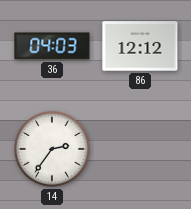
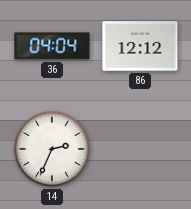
36: 04:03 -> 04:04
14: 2:36 -> 2:34
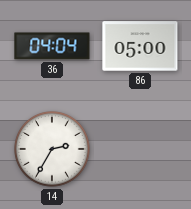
86: 12:12 -> 05:00
14: 2:34 -> 2:35
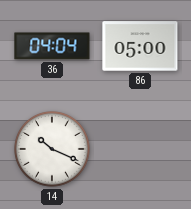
14: 2:35 -> 10:19
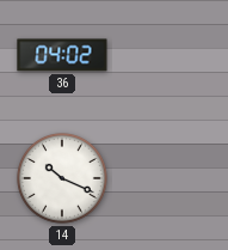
36: 04:04 -> 04:02
86: 05:00 -> none
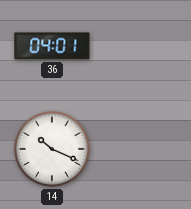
36: 04:02 -> 04:01
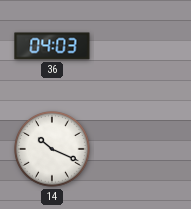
36: 04:01 -> 04:03
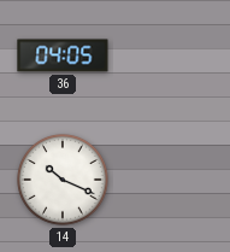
36: 04:03 -> 04:05
